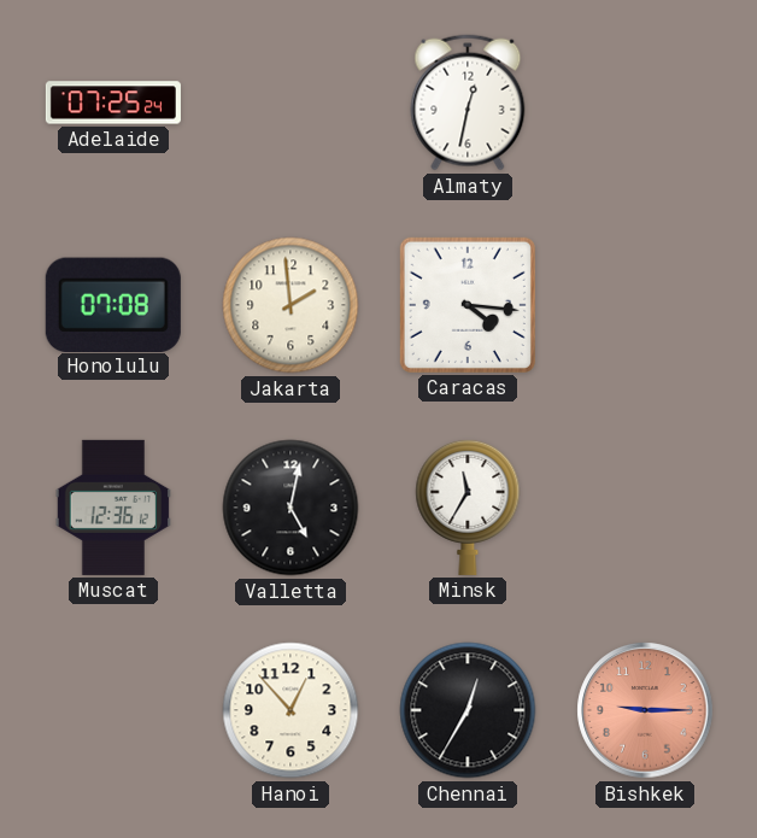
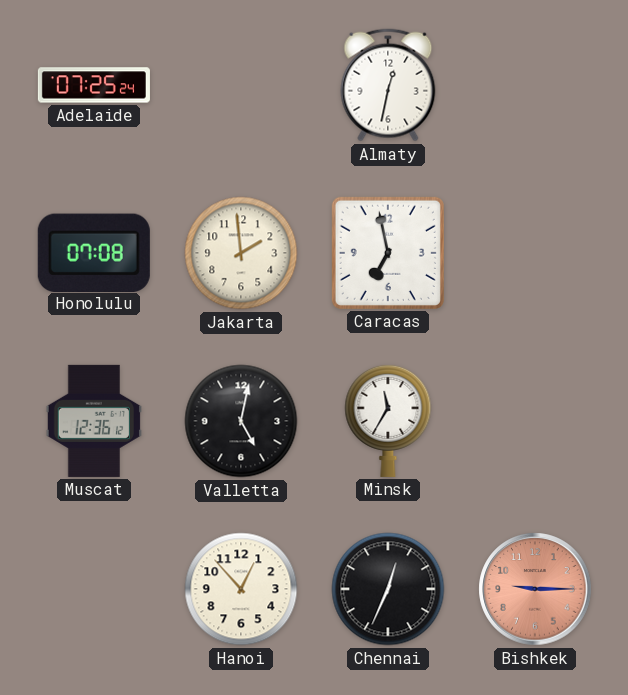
Caracas: 4:16 -> 6:58
Chennai: 12:35 -> 12:34
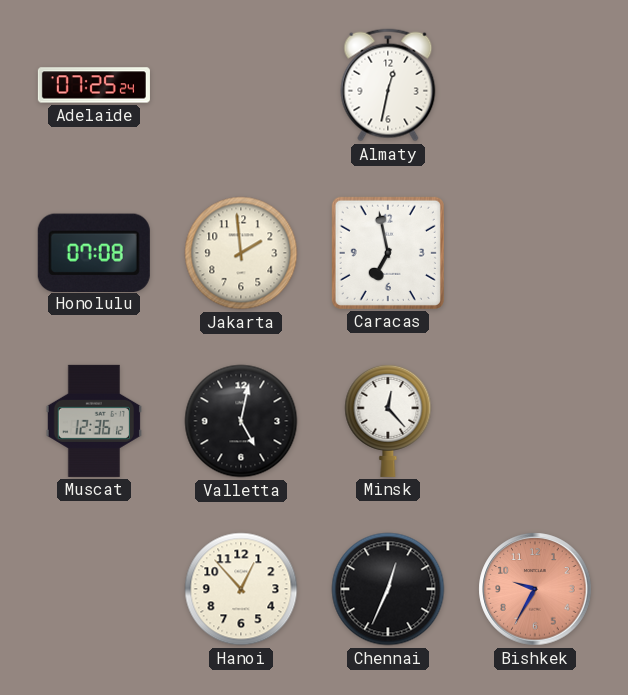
Minsk: 11:35 -> 12:23
Bishkek: 9:15 -> 9:35
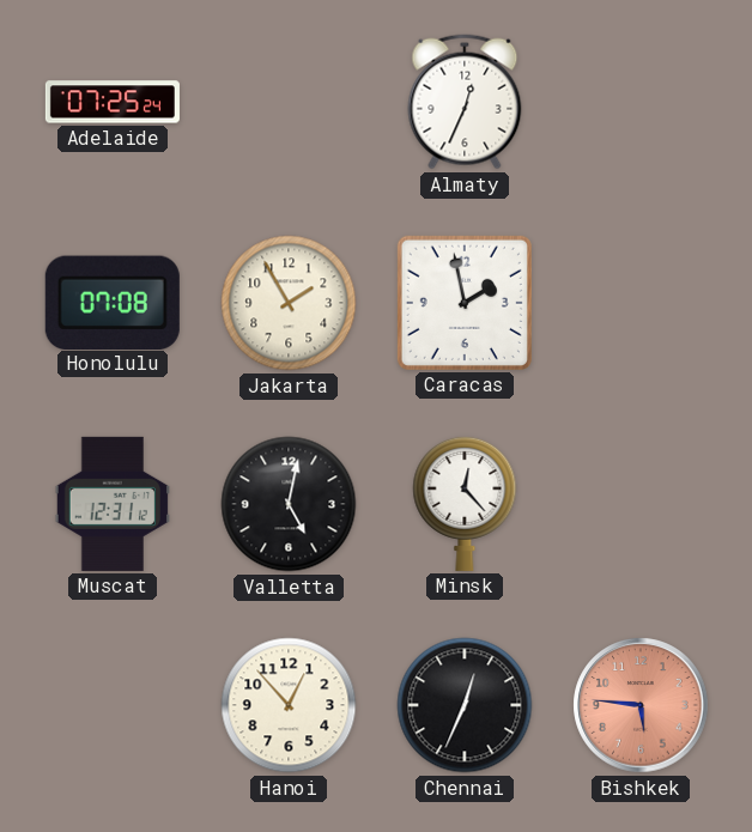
Almaty: 12:32 -> 12:34
Jakarta: 1:59 -> 1:55
Caracas: 6:58 -> 1:58
Muscat: 12:36 -> 12:31
Bishkek: 9:35 -> 5:46
